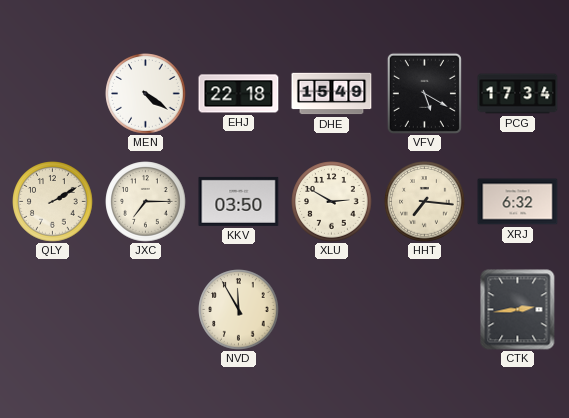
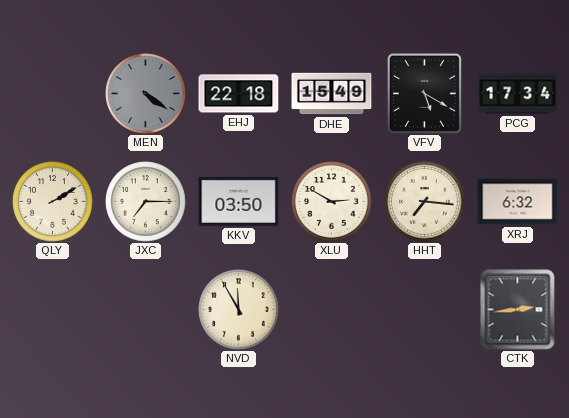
MEN dial: white -> grey
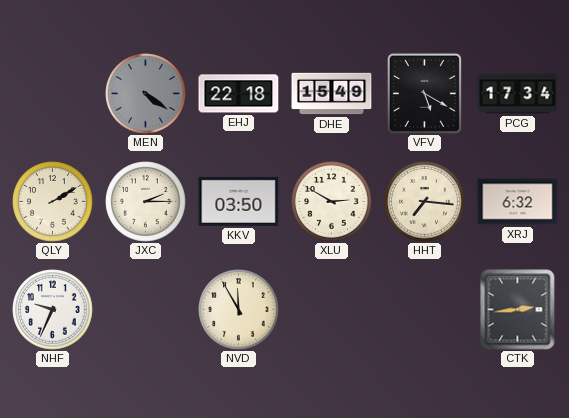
JXC: 7:15 -> 2:15
NHF: none -> 9:34
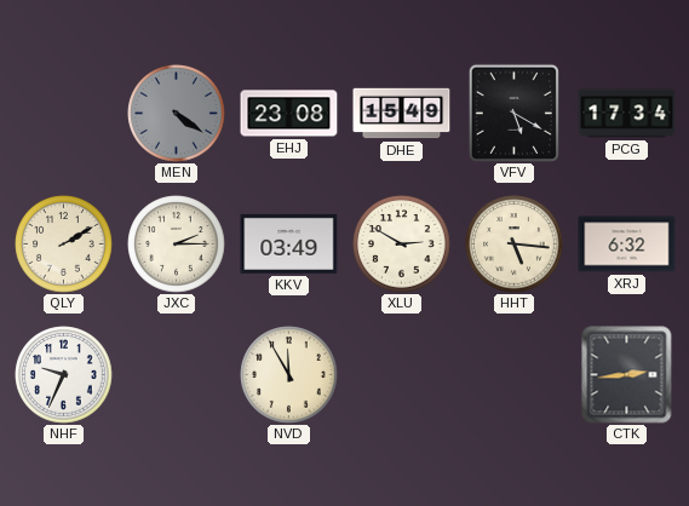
EHJ: 22:18 -> 23:08
KKV: 03:50 -> 03:49
HHT: 7:16 -> 5:16
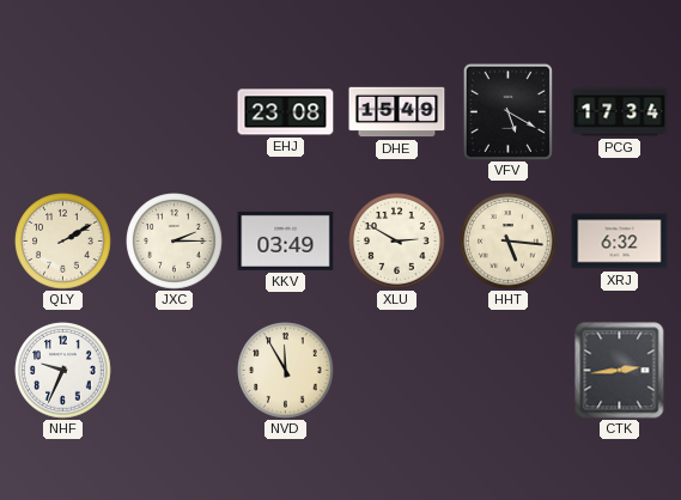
MEN: 4:21 -> none
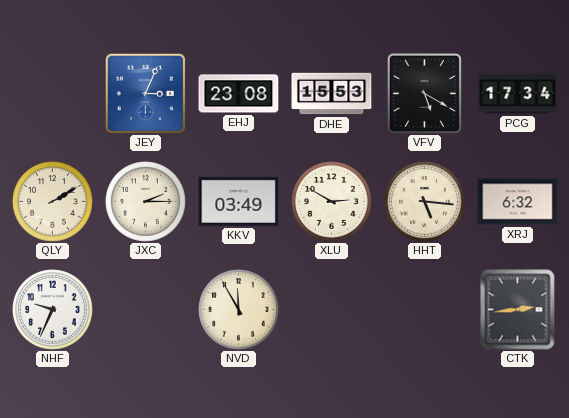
JEY: none -> 3:04
DHE: 15:49 -> 15:53
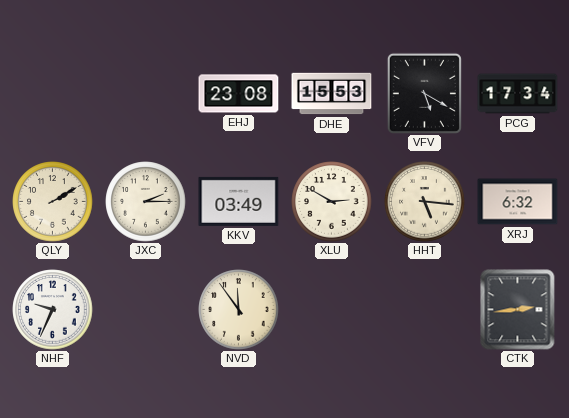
JEY: 3:04 -> none
NVD: 11:55 -> 11:54
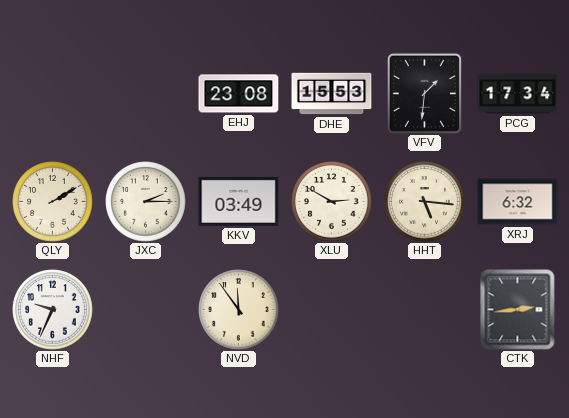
VFV: 5:20 -> 1:31
